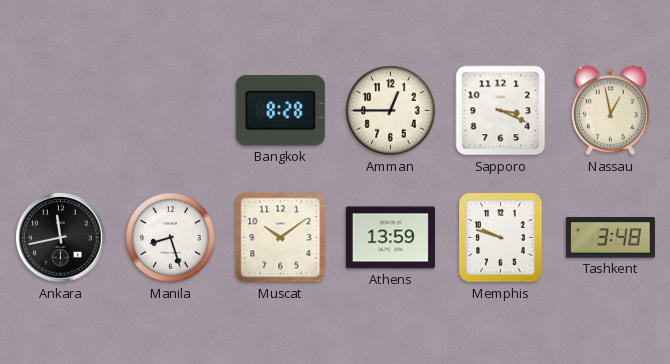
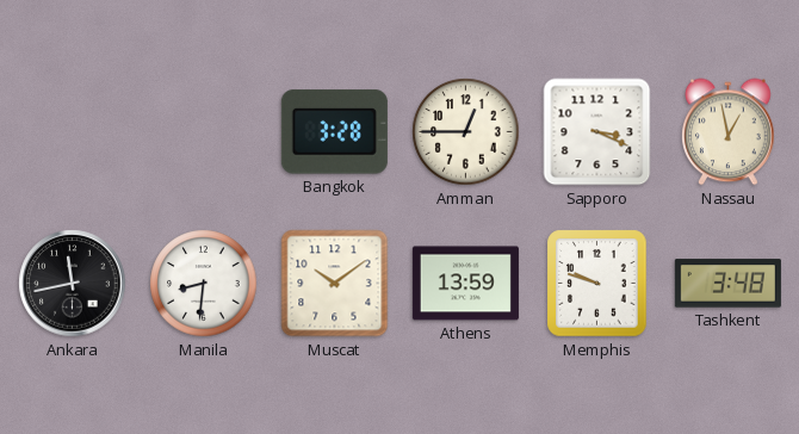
Bangkok: 8:28 -> 3:28
Manila: 8:27 -> 8:31
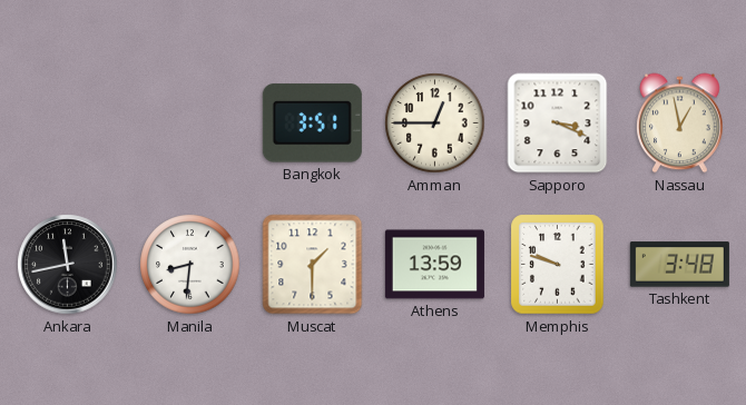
Bangkok: 3:28 -> 3:51
Muscat: 10:09 -> 1:30
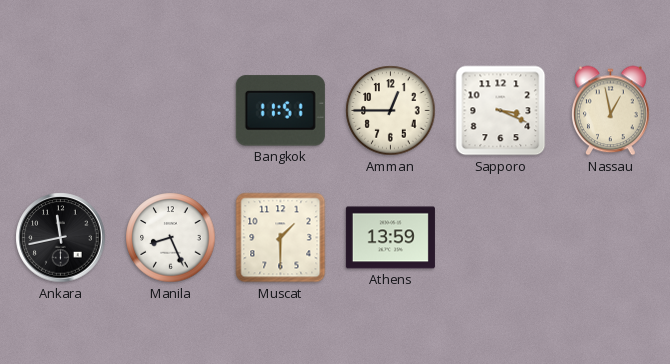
Bangkok: 3:51 -> 11:51
Manila: 8:31 -> 8:26
Memphis: 9:48 -> none
Tashkent: 3:48 -> none
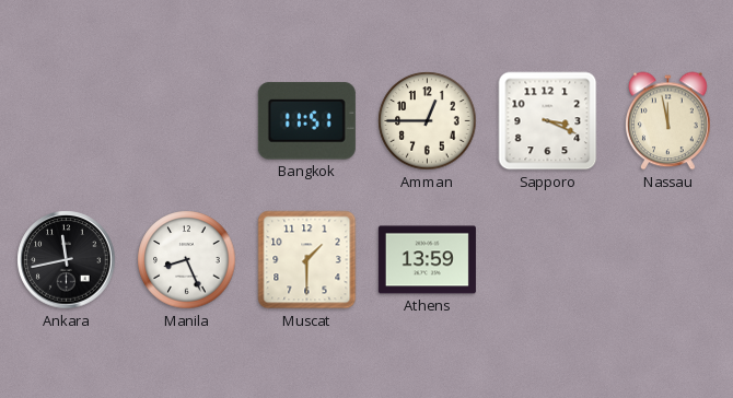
Nassau: 12:58 -> 11:58
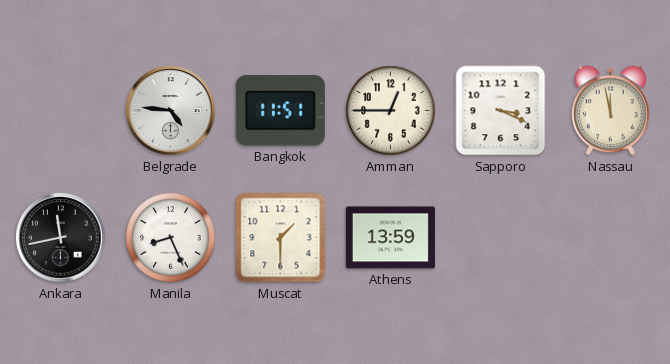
Belgrade: none -> 4:46
